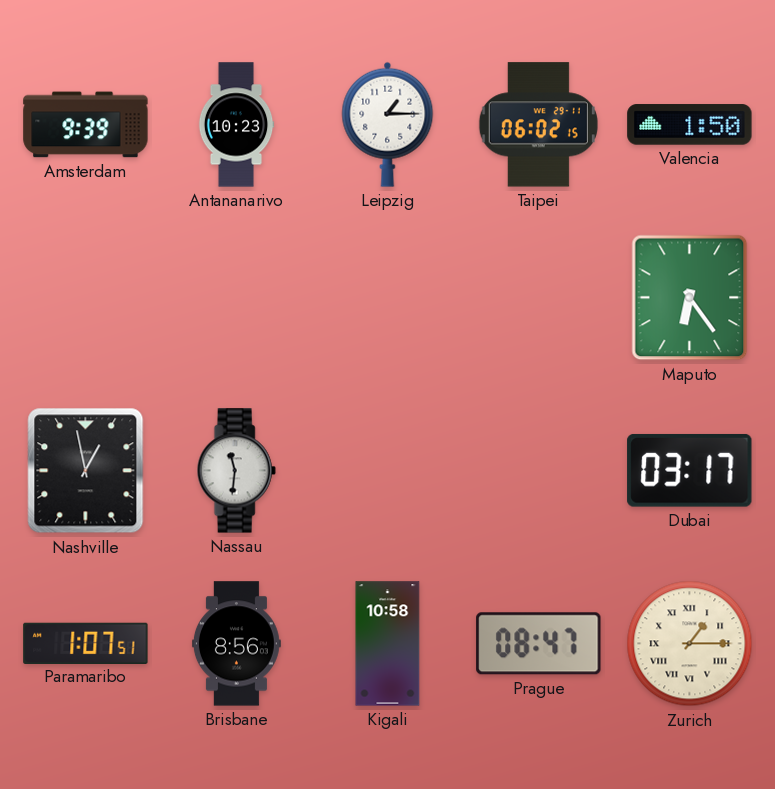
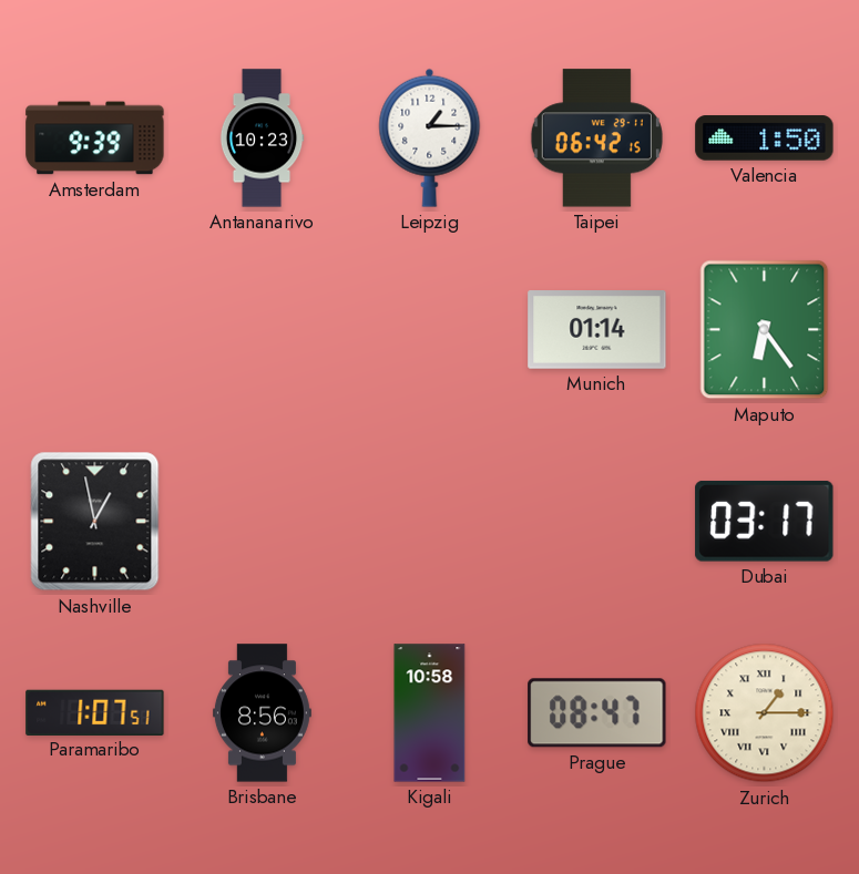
Taipei: 06:02 -> 06:42
Munich: none -> 01:14
Nassau: 11:31 -> none
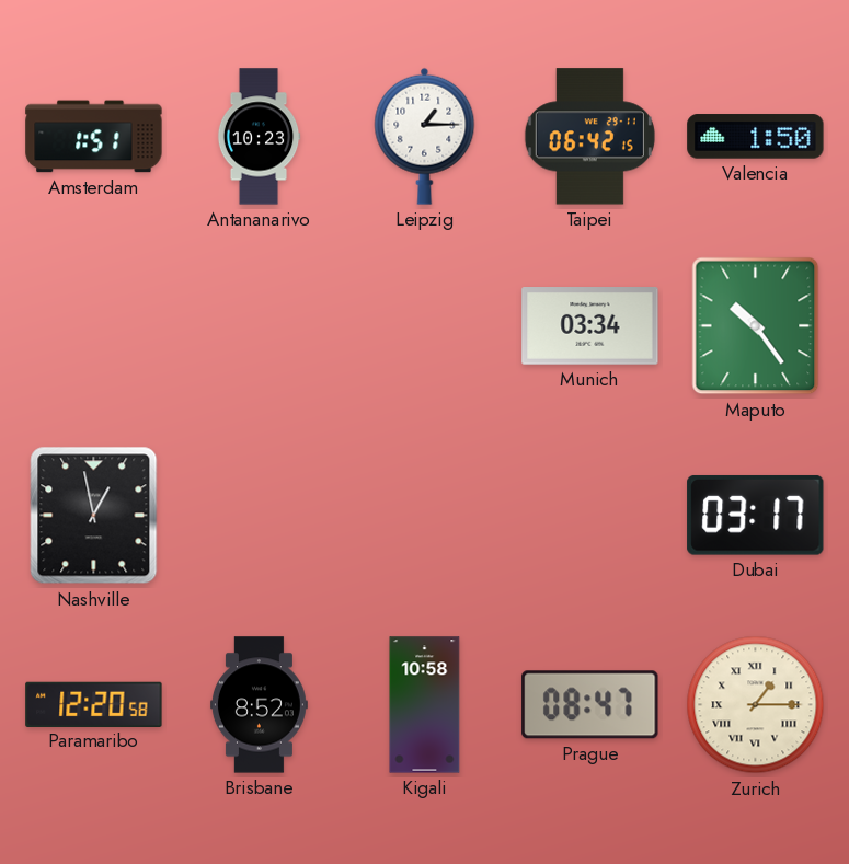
Amsterdam: 9:39 -> 1:51
Munich: 01:14 -> 03:34
Maputo: 6:24 -> 10:24
Paramaribo: 1:07 -> 12:20
Brisbane: 8:56 -> 8:52
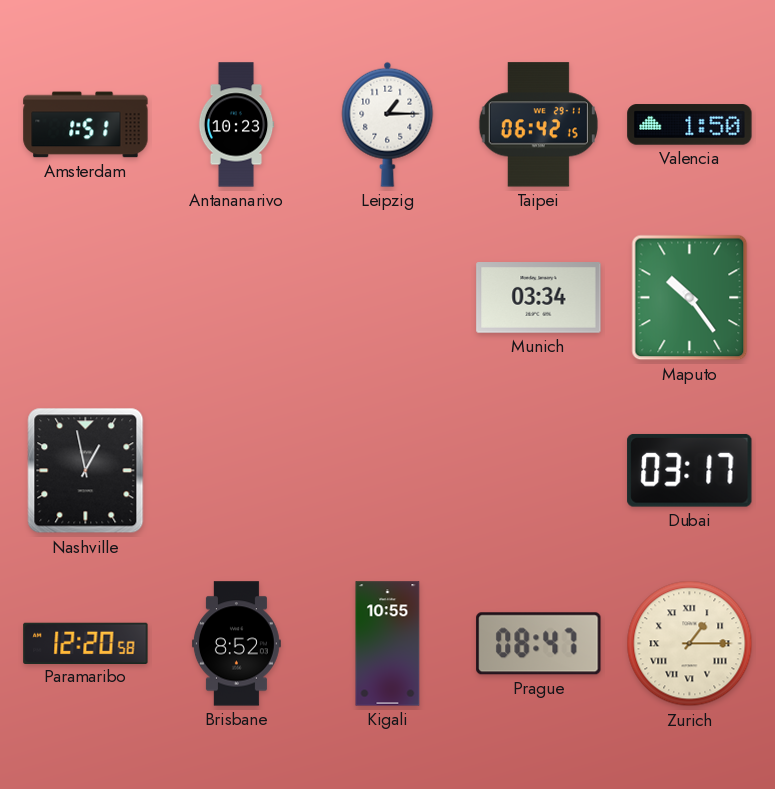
Kigali: 10:58 -> 10:55
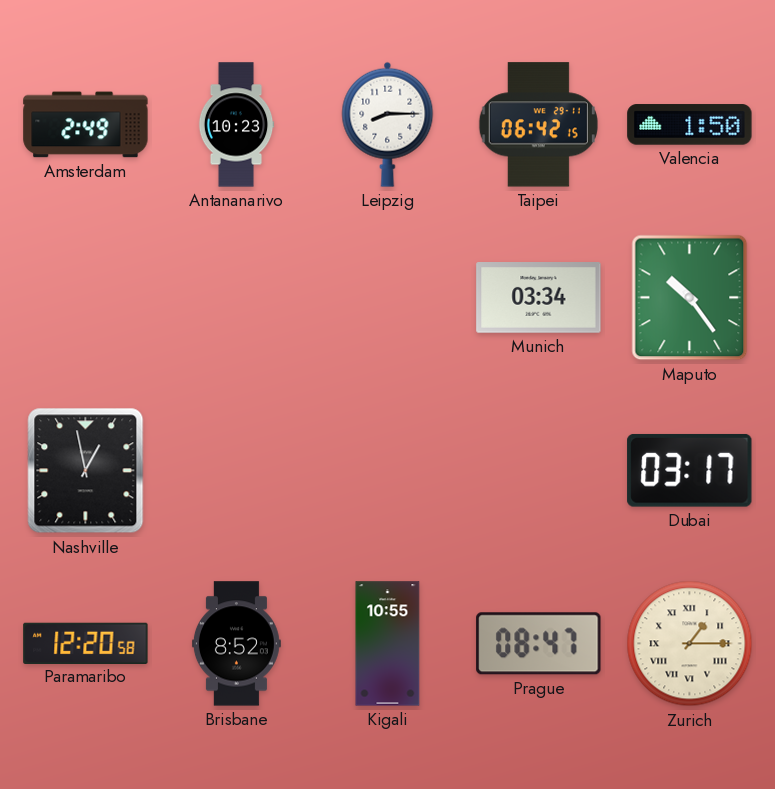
Amsterdam: 1:51 -> 2:49
Leipzig: 1:15 -> 8:15
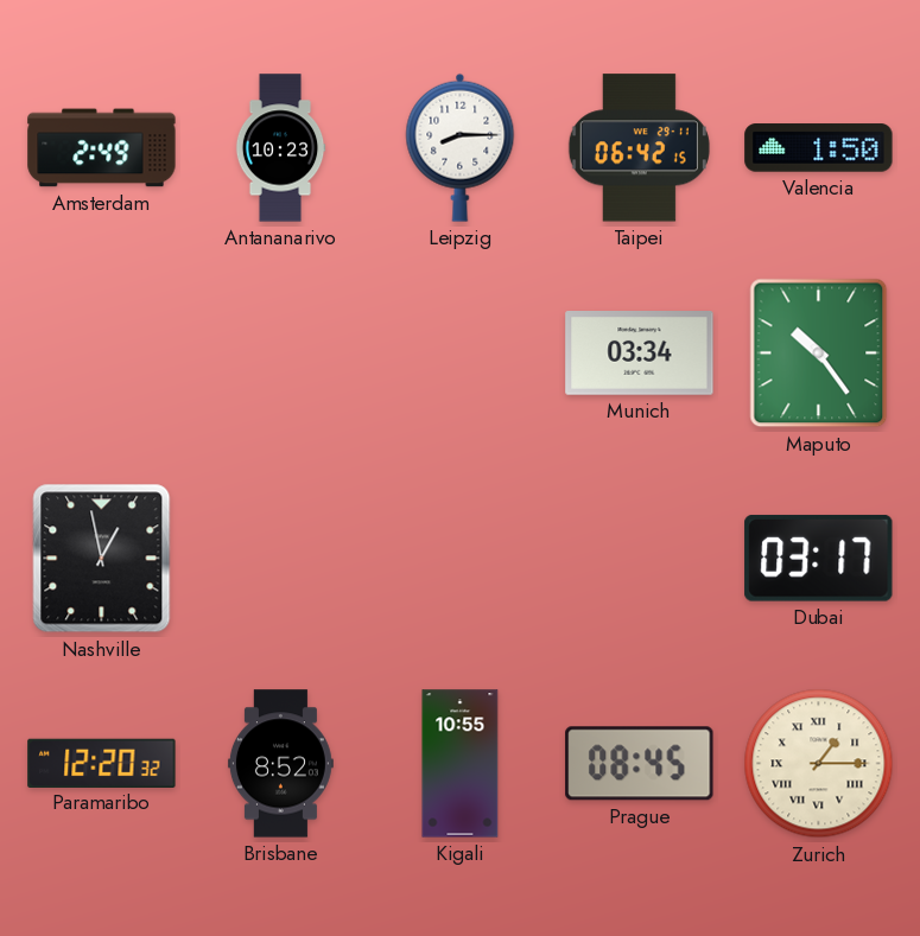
Paramaribo: 12:20:58 -> 12:20:32
Prague: 08:47 -> 08:45
